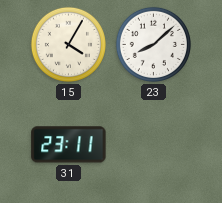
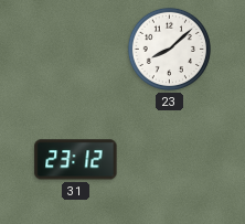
15: 4:05 -> none
31: 23:11 -> 23:12
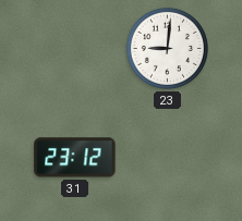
23: 8:08 -> 9:01
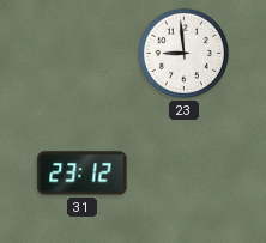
23: 9:01 -> 8:59
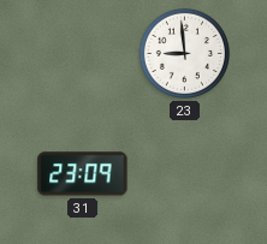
31: 23:12 -> 23:09
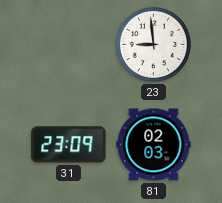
81: none -> 02:03
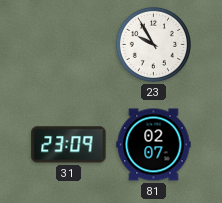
23: 8:59 -> 9:55
81: 02:03 -> 02:07
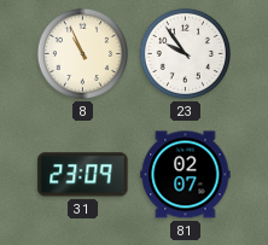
8: none -> 10:56
23: 9:55 -> 9:54
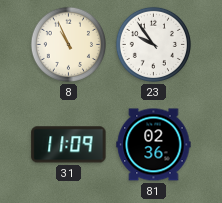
31: 23:09 -> 11:09
81: 02:07 -> 02:36
